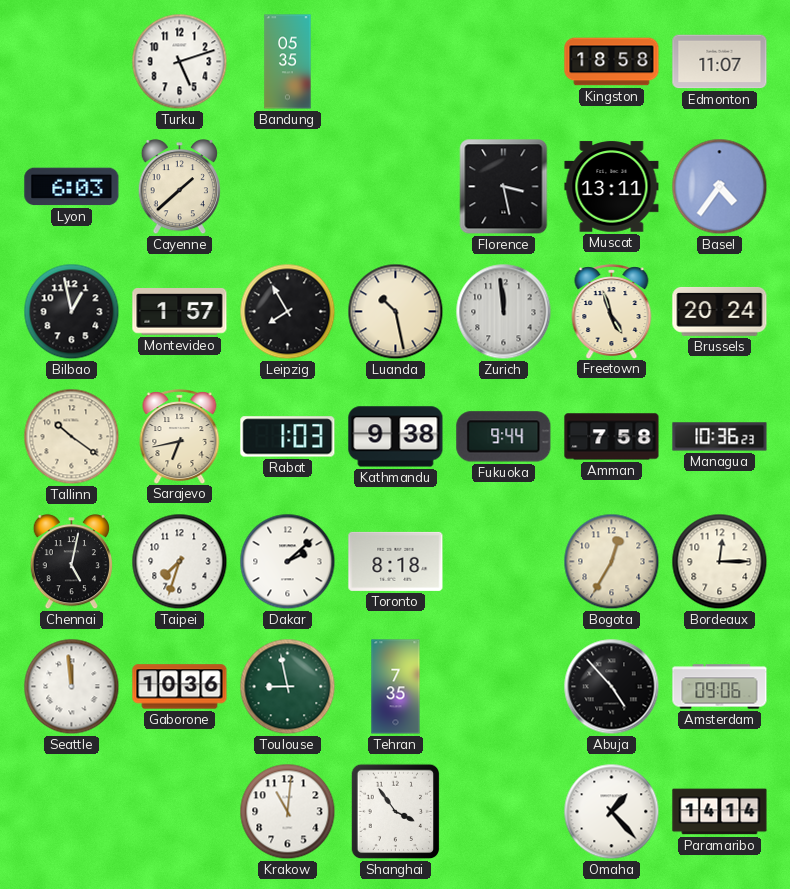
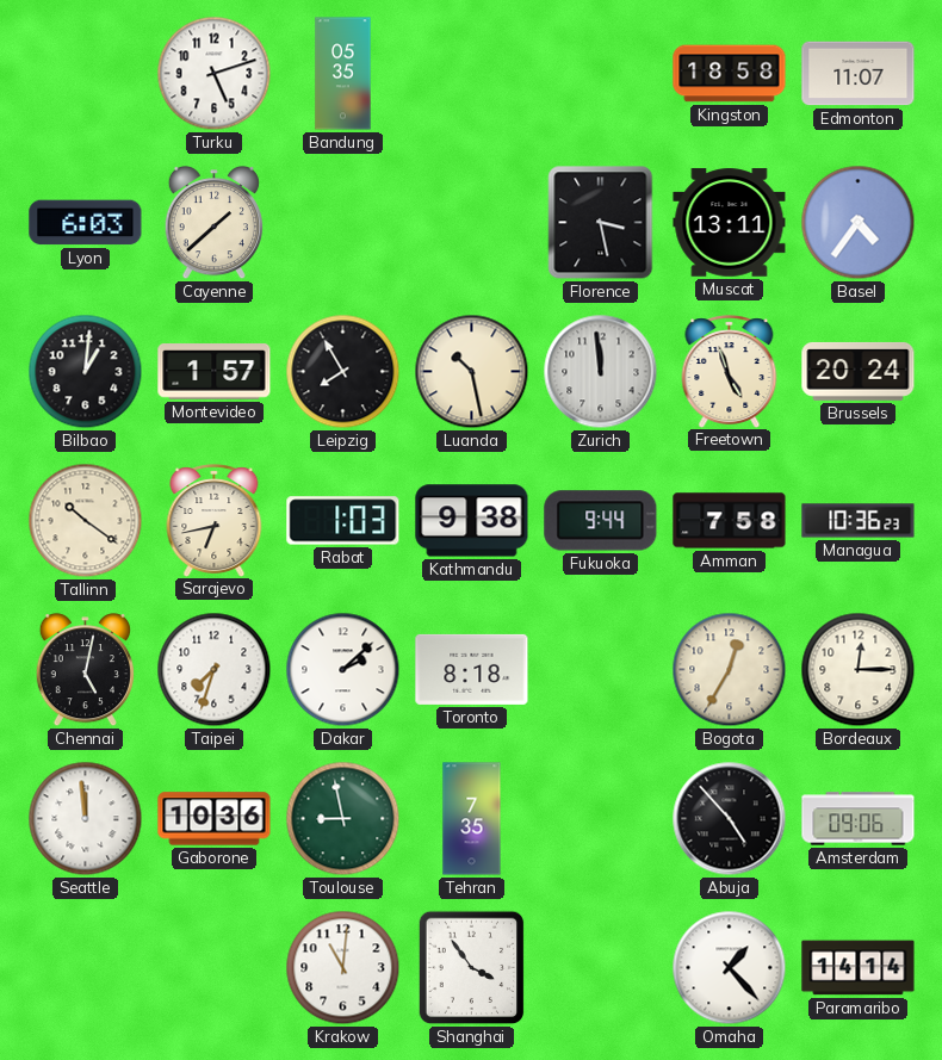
Bilbao: 12:58 -> 1:01
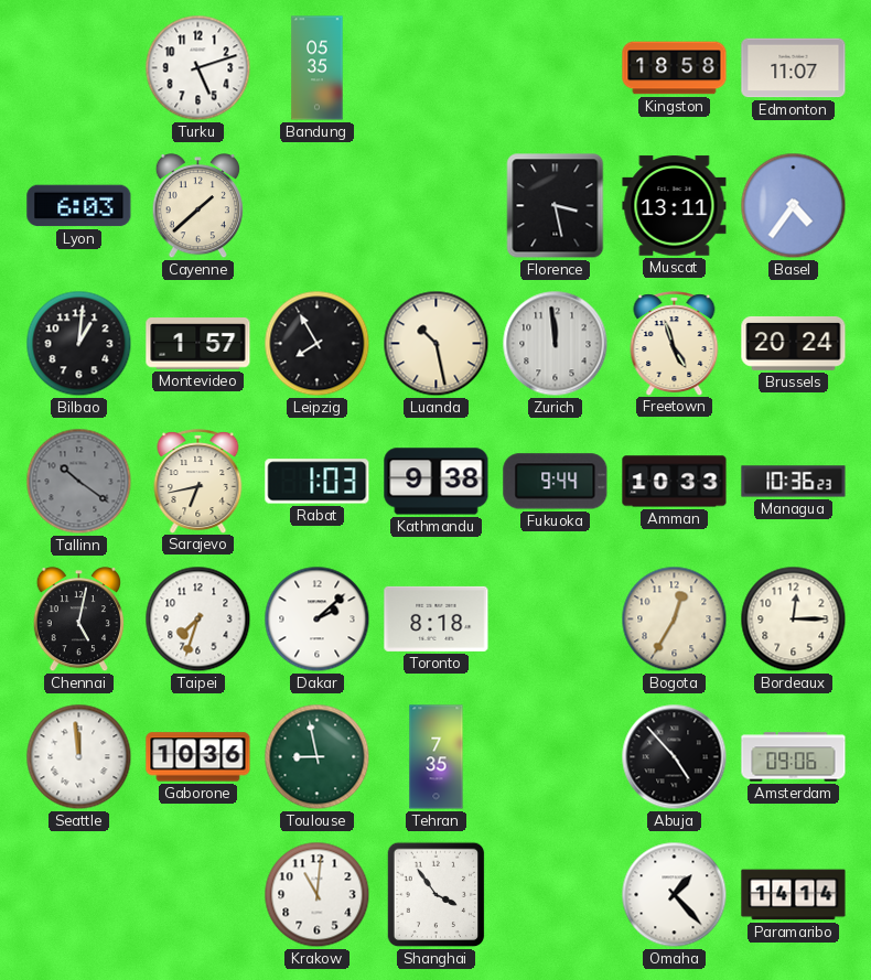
Tallinn dial: cream -> grey
Amman: 7:58 -> 10:33
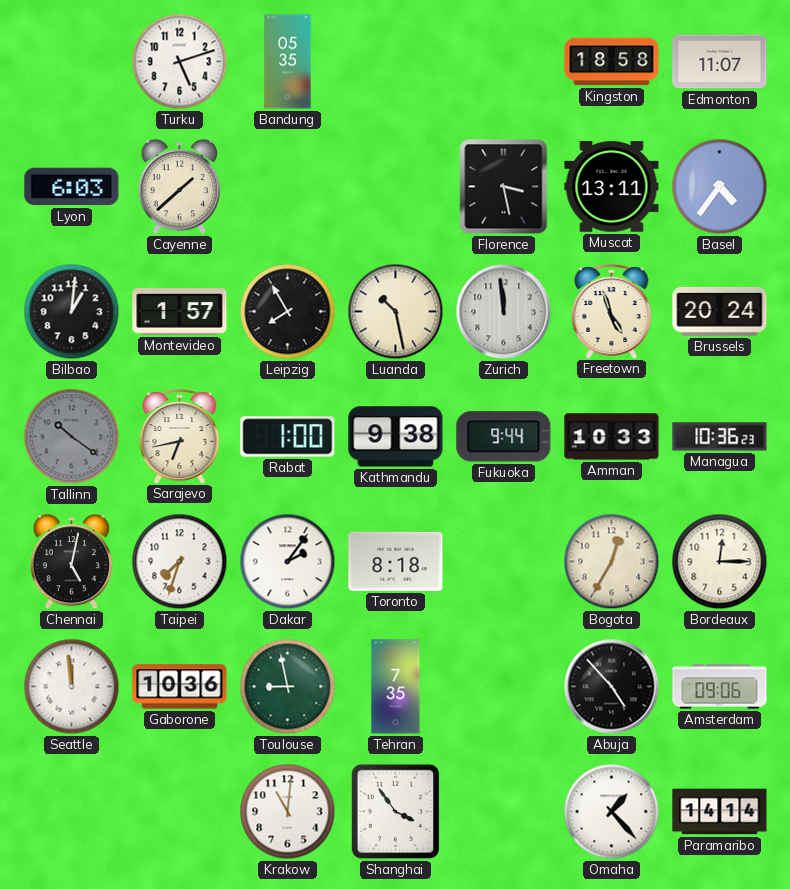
Rabat: 1:03 -> 1:00
Dakar: 2:08 -> 2:06
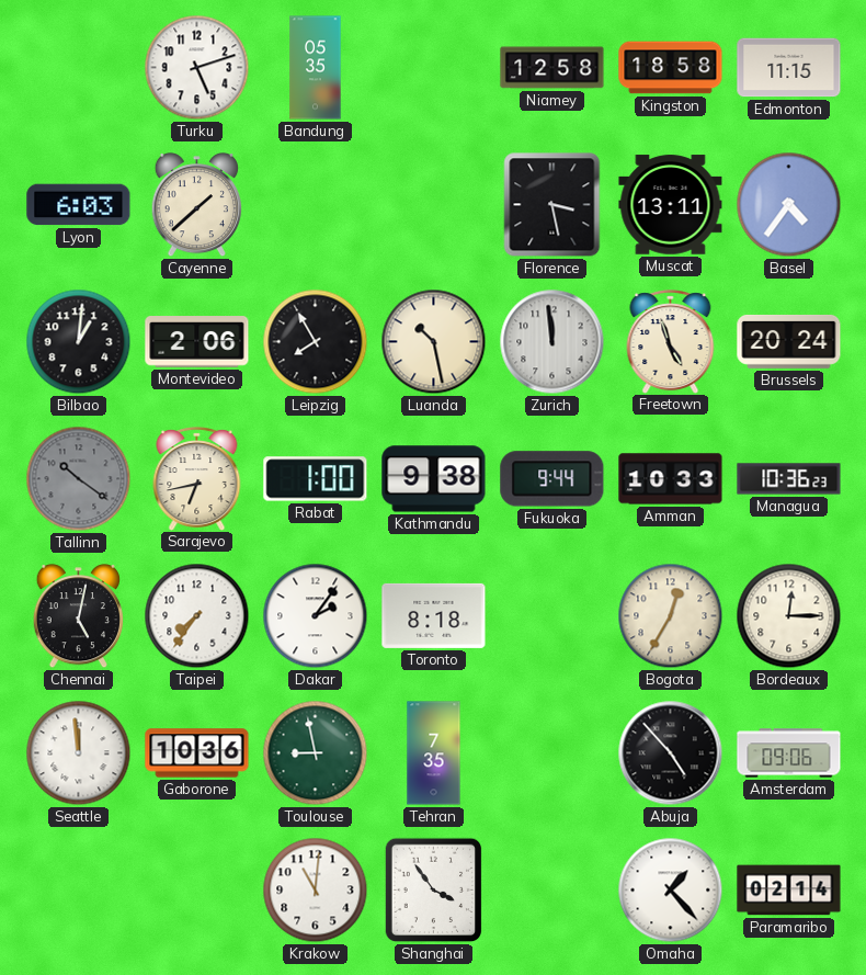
Niamey: none -> 12:58
Edmonton: 11:07 -> 11:15
Montevideo: 1:57 -> 2:06
Taipei: 7:33 -> 7:36
Paramaribo: 14:14 -> 02:14
